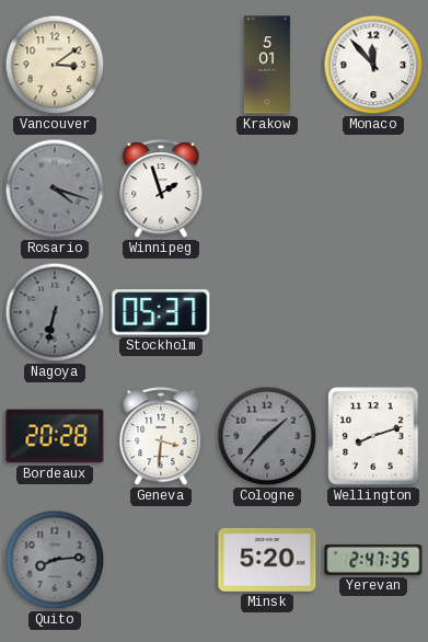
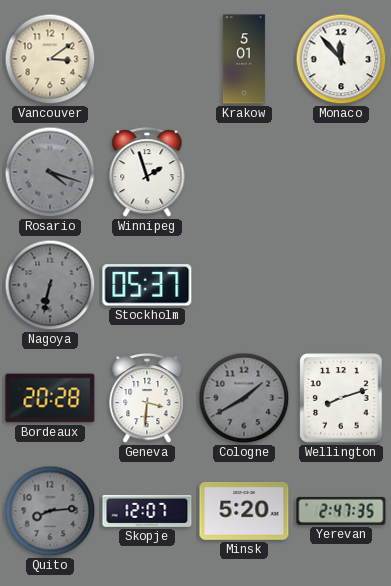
Cologne: 1:37 -> 1:40
Skopje: none -> 12:07
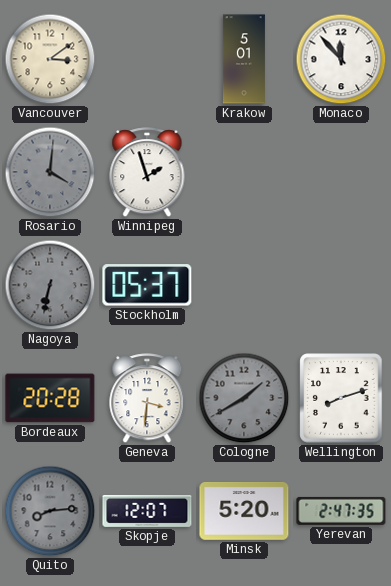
Rosario: 4:18 -> 4:01
